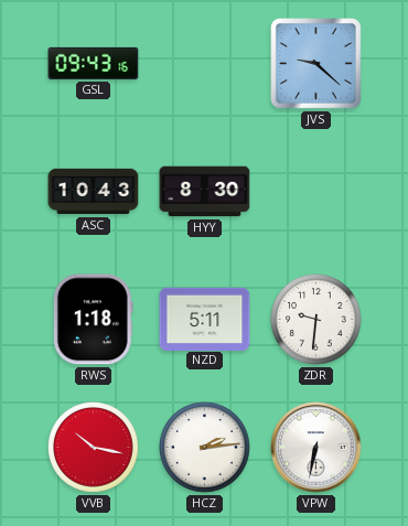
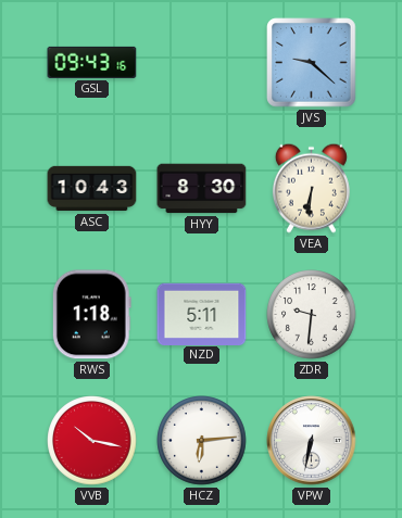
VEA: none -> 6:31
HCZ: 2:14 -> 6:14
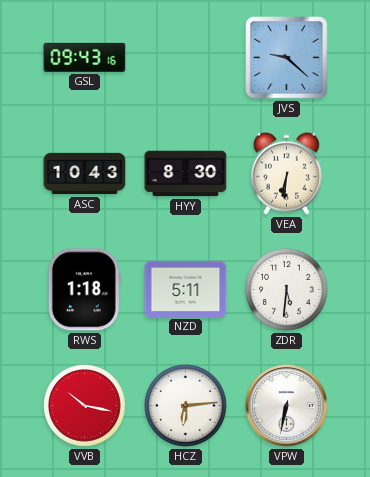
ZDR: 9:31 -> 5:31
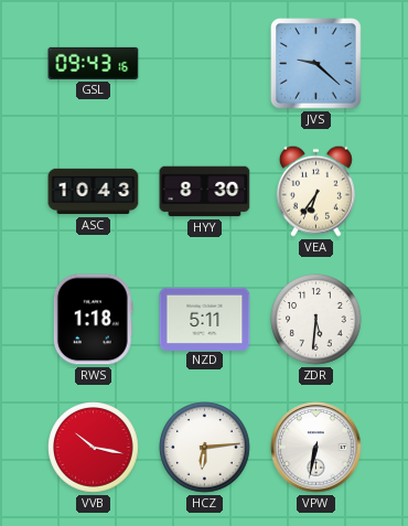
VEA: 6:31 -> 6:36
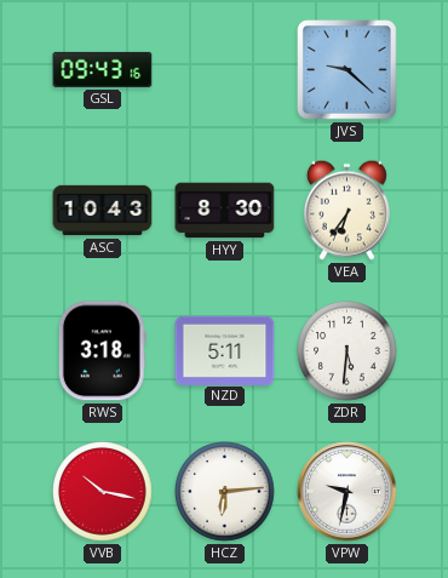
RWS: 1:18 -> 3:18
VPW: 6:32 -> 9:32
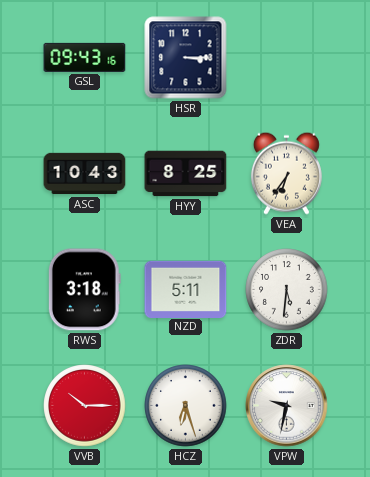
HSR: none -> 3:15
JVS: 9:22 -> none
HYY: 8:30 -> 8:25
VVB: 10:17 -> 10:15
HCZ: 6:14 -> 6:27
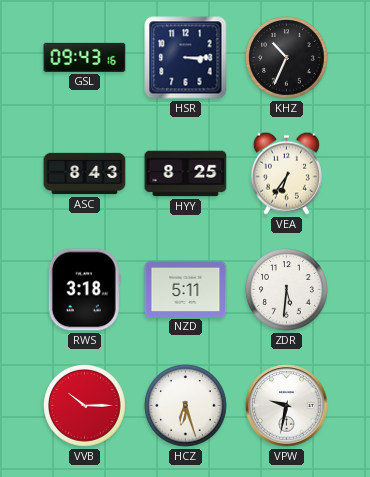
KHZ: none -> 10:34
ASC: 10:43 -> 8:43
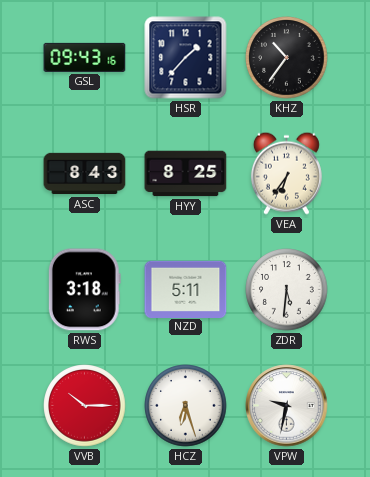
HSR: 3:15 -> 1:37
KHZ: 10:34 -> 10:36
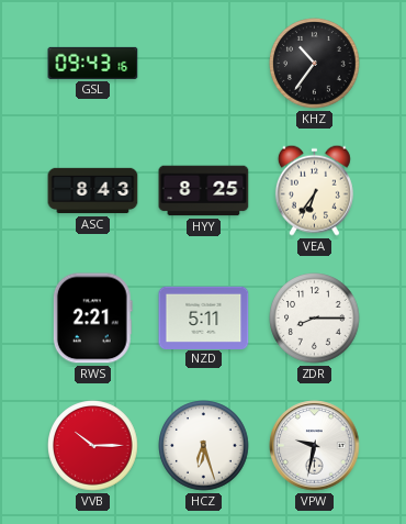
HSR: 1:37 -> none
RWS: 3:18 -> 2:21
ZDR: 5:31 -> 8:15
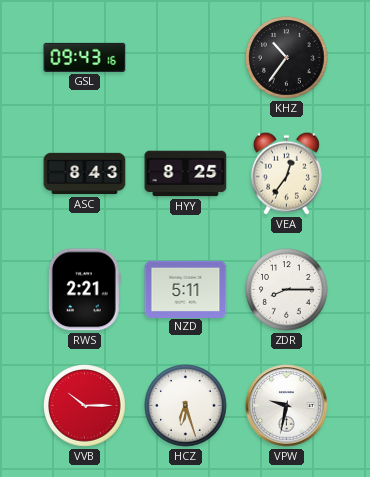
VEA: 6:36 -> 12:36
